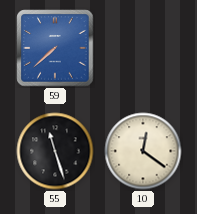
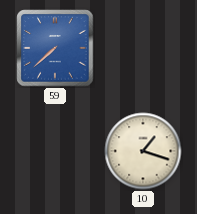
55: 11:27 -> none
10: 12:21 -> 1:18
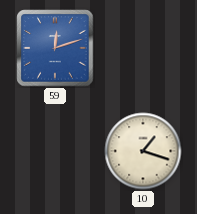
59: 7:38 -> 12:12
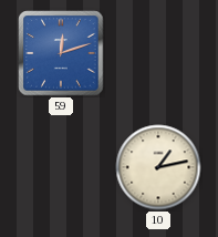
10: 1:18 -> 1:13
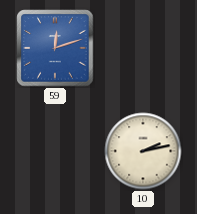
10: 1:13 -> 2:13
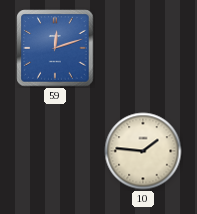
10: 2:13 -> 1:46
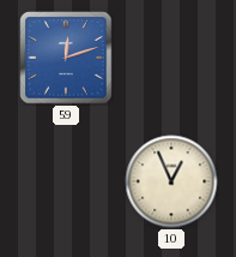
10: 1:46 -> 12:56
